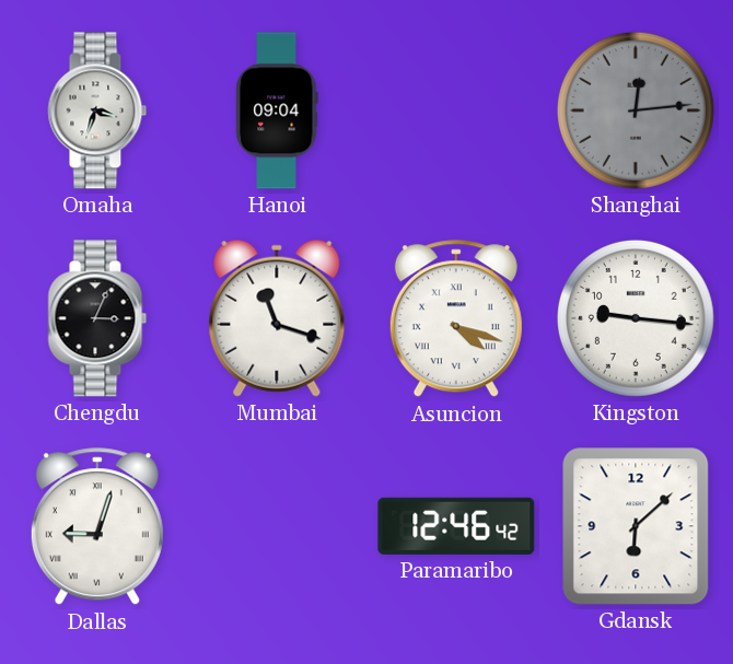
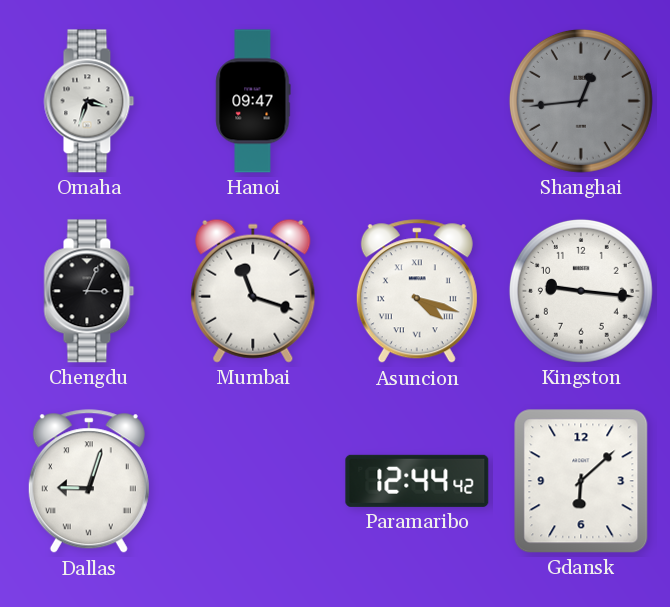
Hanoi: 09:04 -> 09:47
Shanghai: 12:14 -> 12:44
Paramaribo: 12:46 -> 12:44
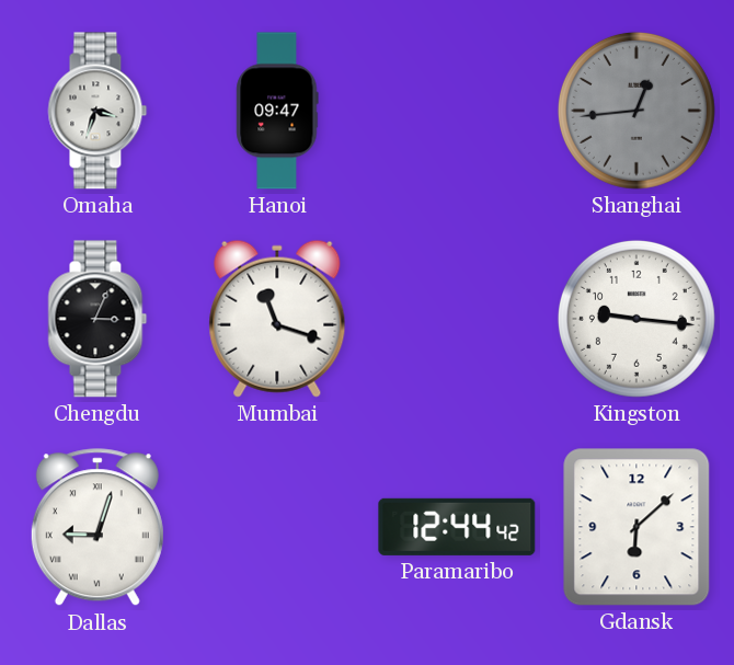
Asuncion: 4:18 -> none
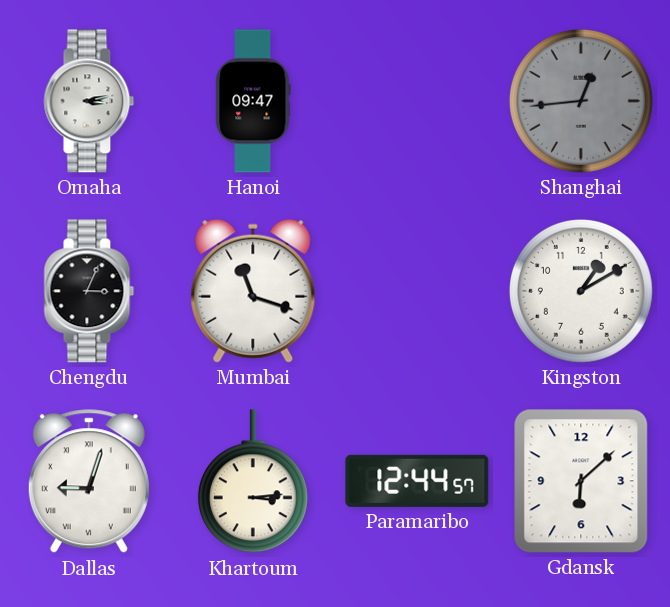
Omaha: 3:33 -> 3:13
Kingston: 9:16 -> 1:10
Khartoum: none -> 3:14
Paramaribo: 12:44:42 -> 12:44:57
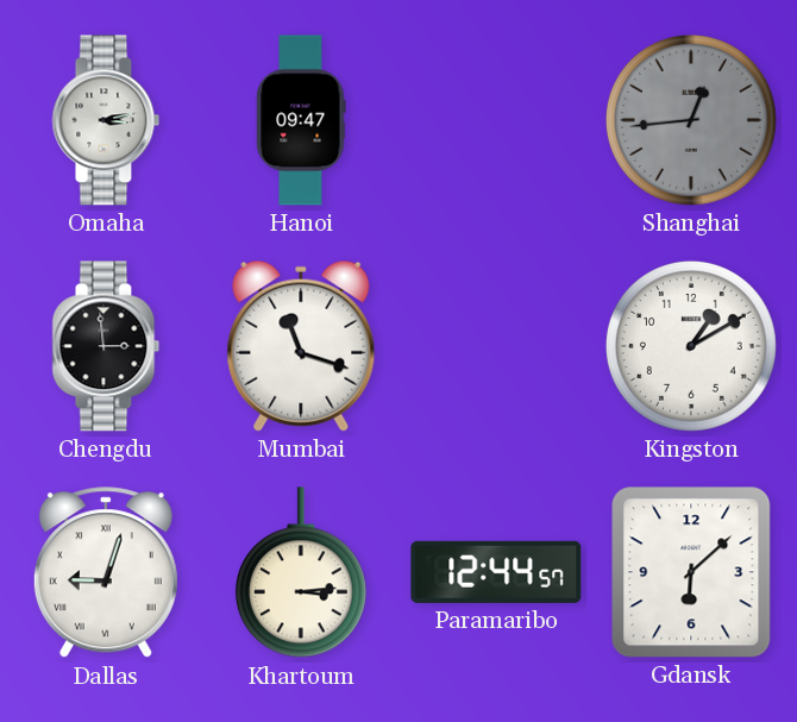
Chengdu: 3:04 -> 2:59
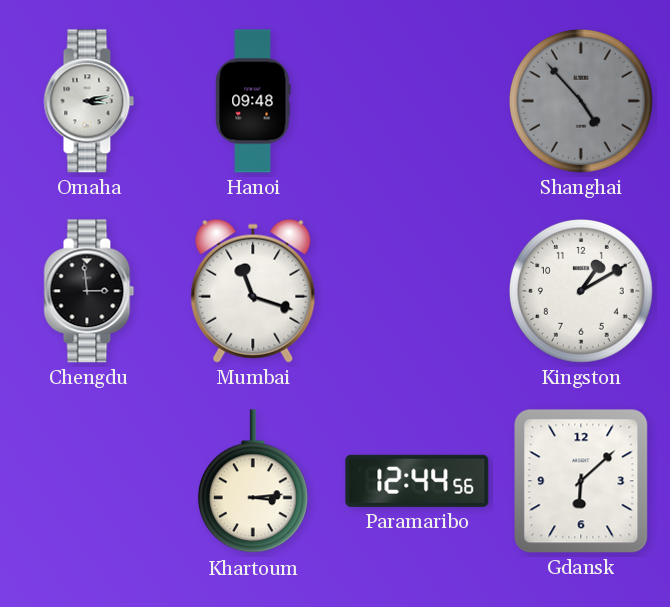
Hanoi: 09:47 -> 09:48
Shanghai: 12:44 -> 4:53
Dallas: 9:03 -> none
Paramaribo: 12:44:57 -> 12:44:56
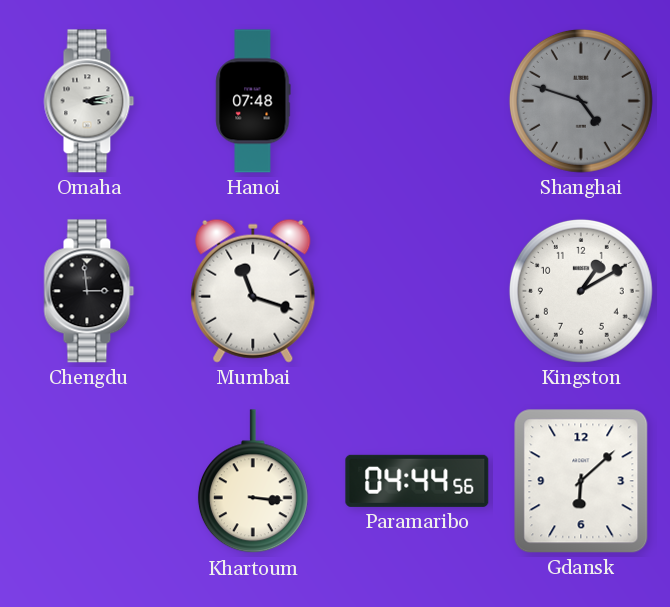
Hanoi: 09:48 -> 07:48
Shanghai: 4:53 -> 4:48
Khartoum: 3:14 -> 3:16
Paramaribo: 12:44 -> 04:44
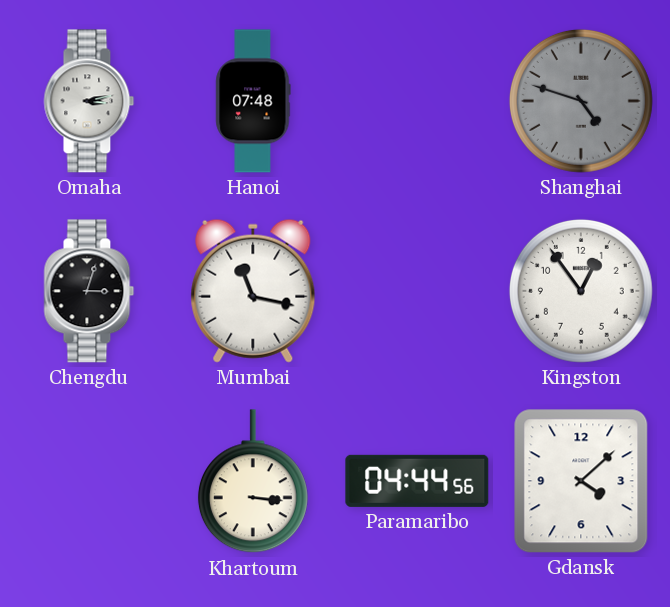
Chengdu: 2:59 -> 3:03
Mumbai: 11:18 -> 11:17
Kingston: 1:10 -> 12:54
Gdansk: 6:08 -> 4:08
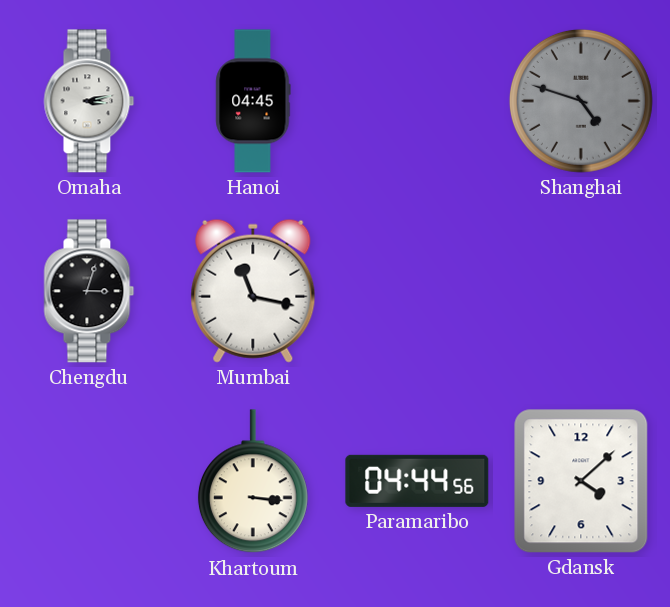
Hanoi: 07:48 -> 04:45
Kingston: 12:54 -> none
